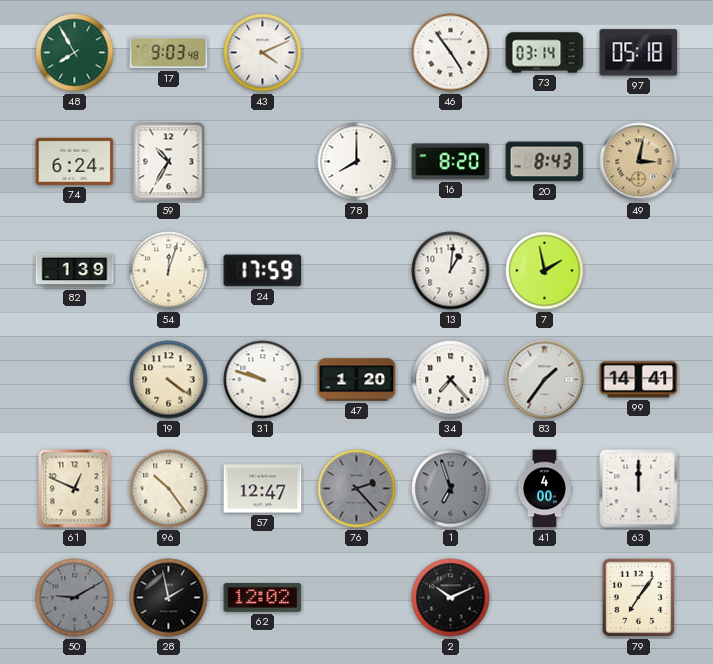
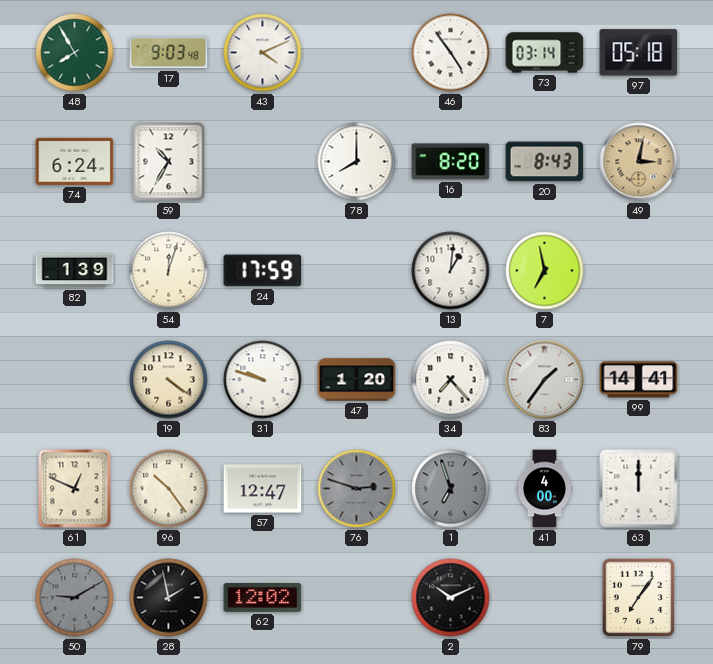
7: 1:58 -> 6:58
76: 2:23 -> 2:48
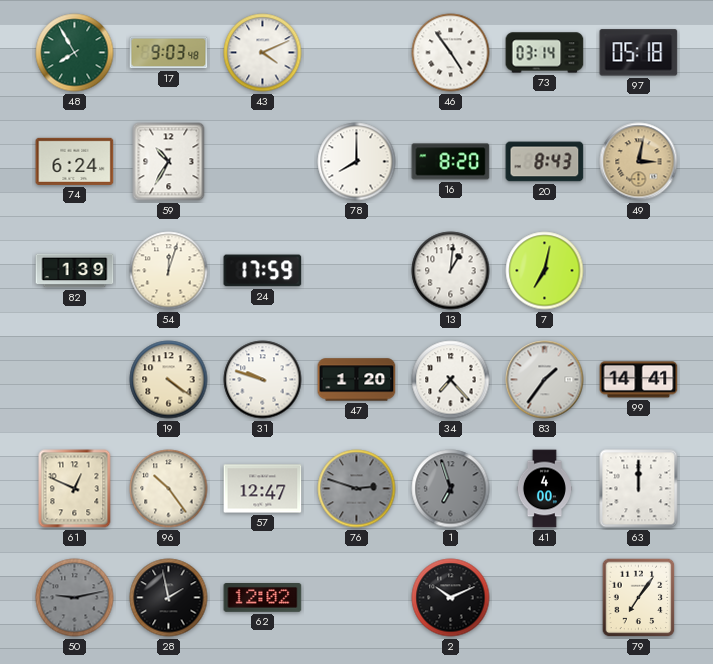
7: 6:58 -> 7:02
50: 9:10 -> 9:13
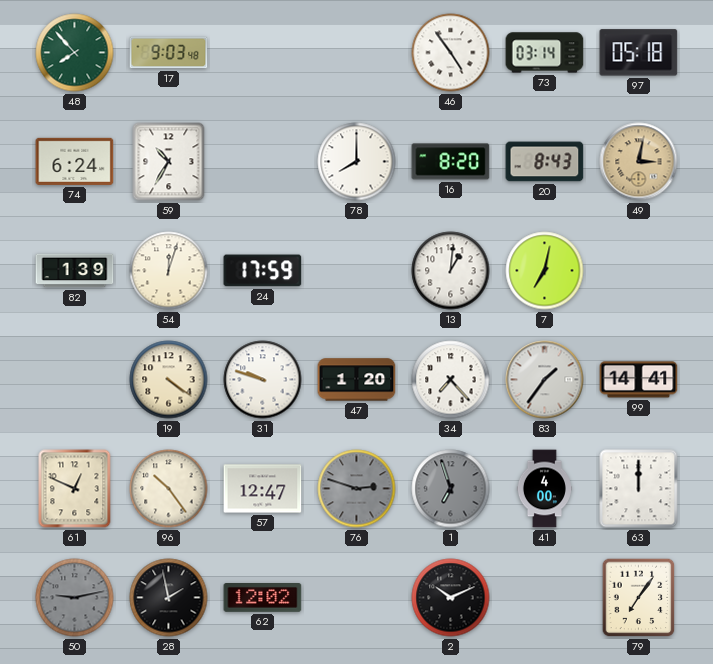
48: 7:55 -> 7:53
43: 4:11 -> none
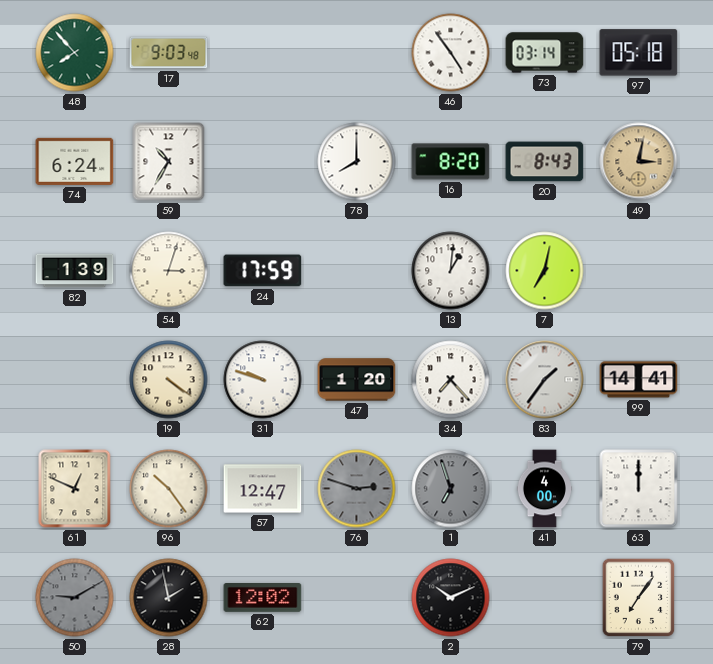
54: 12:03 -> 3:03
50: 9:13 -> 9:10
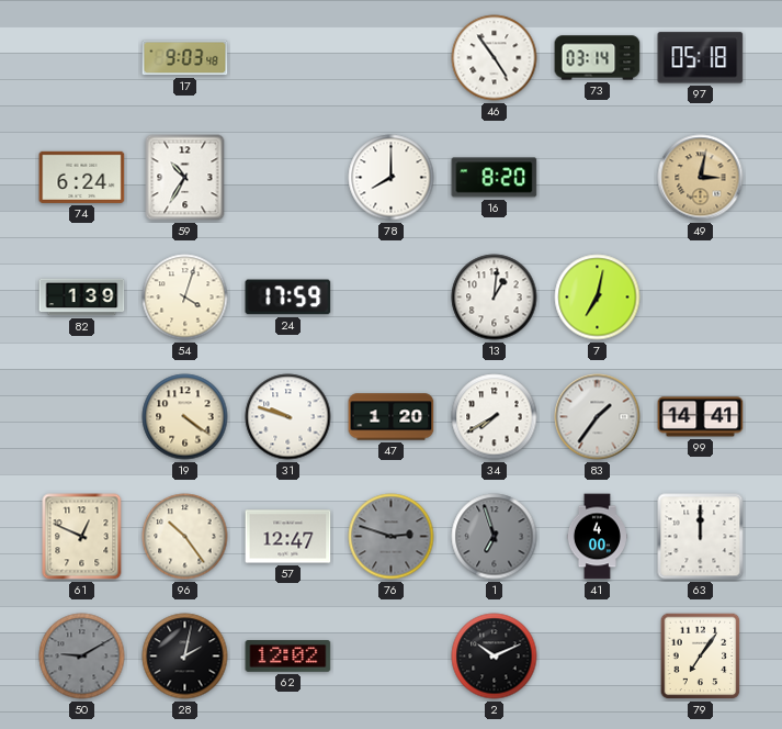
48: 7:53 -> none
20: 8:43 -> none
54: 3:03 -> 4:03
34: 7:23 -> 7:40
28: 1:58 -> 2:02
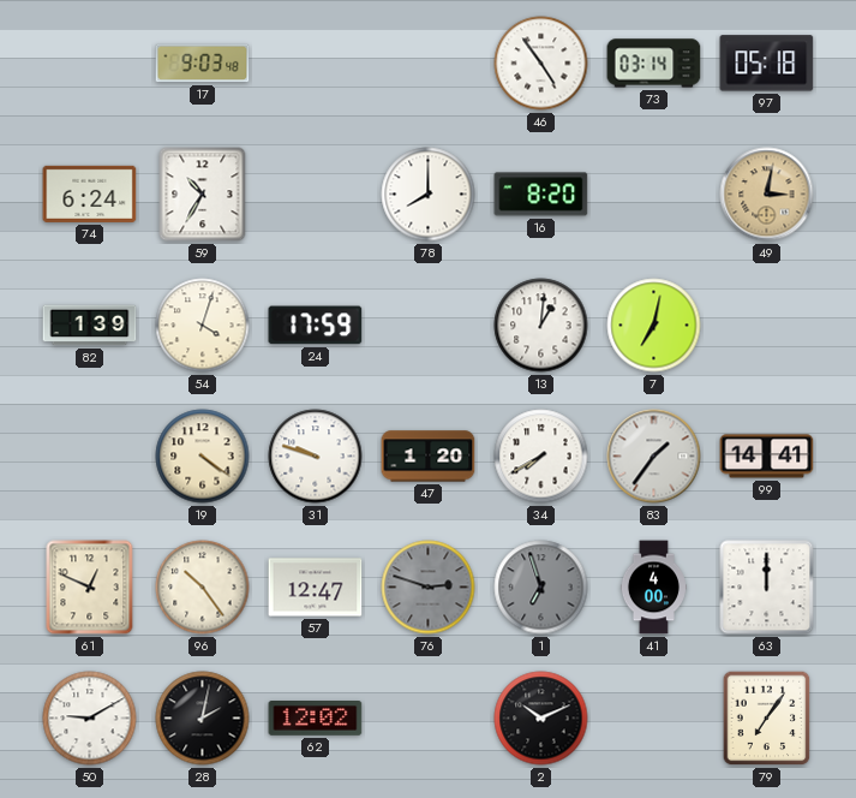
50 dial: grey -> white
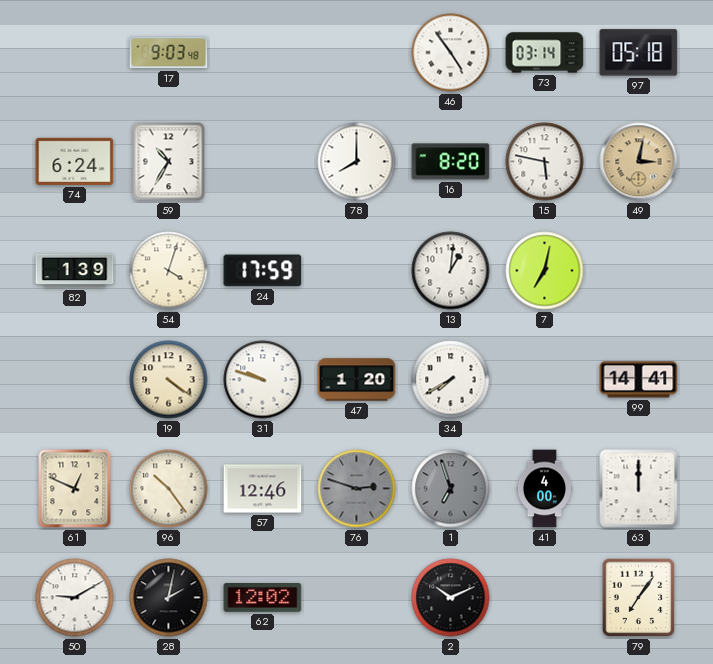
15: none -> 5:47
83: 1:36 -> none
57: 12:47 -> 12:46
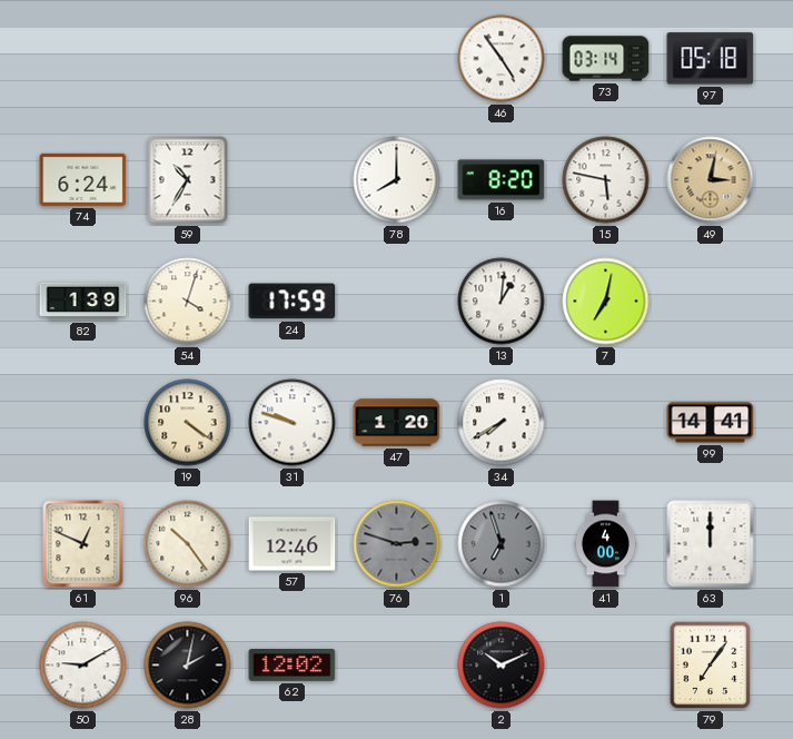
17: 9:03 -> none
